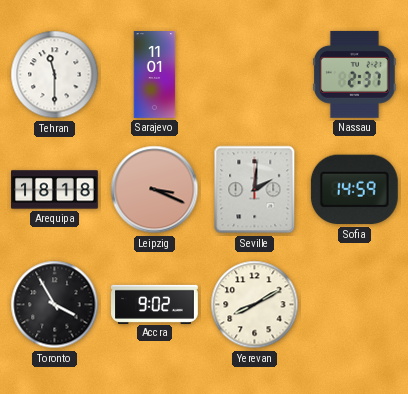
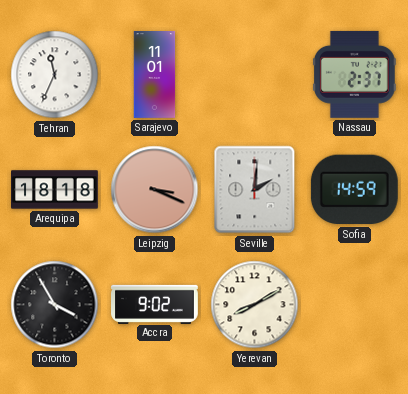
Tehran: 11:30 -> 11:34
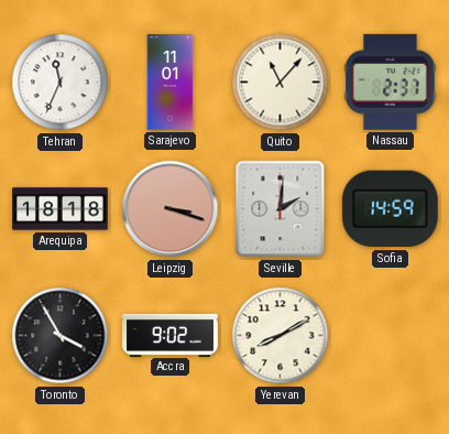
Quito: none -> 11:07
Leipzig: 3:19 -> 3:18
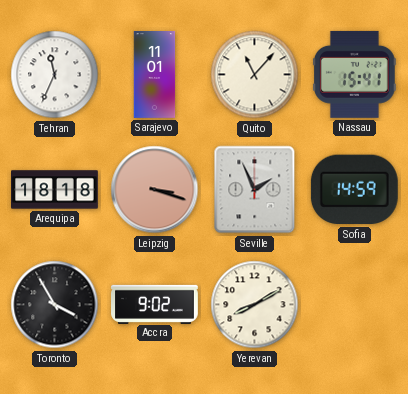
Nassau: 2:37 -> 15:41
Seville: 2:01 -> 1:56
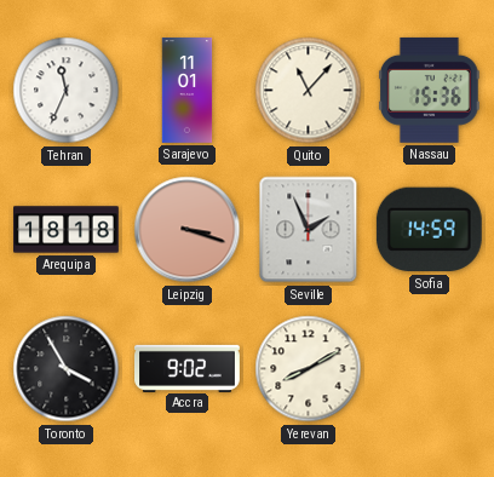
Nassau: 15:41 -> 15:36
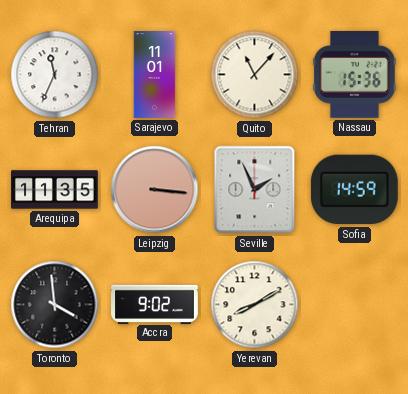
Arequipa: 18:18 -> 11:35
Leipzig: 3:18 -> 3:16
Toronto: 3:55 -> 3:59
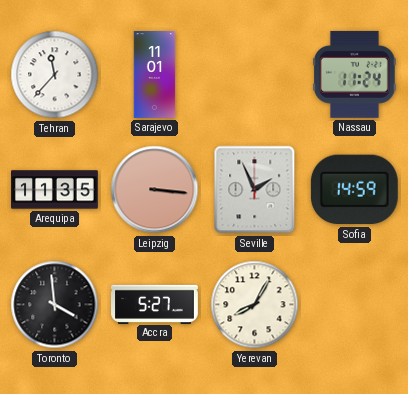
Tehran: 11:34 -> 11:37
Quito: 11:07 -> none
Nassau: 15:36 -> 11:24
Accra: 9:02 -> 5:27
Yerevan: 8:10 -> 8:05
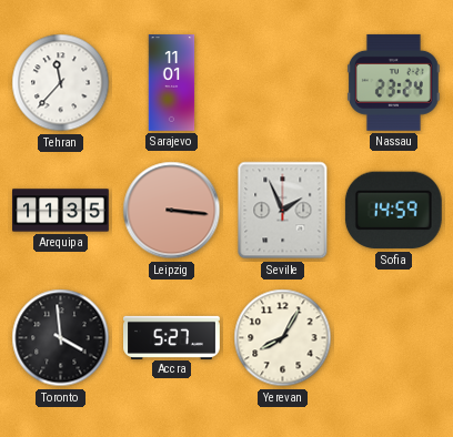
Nassau: 11:24 -> 23:24
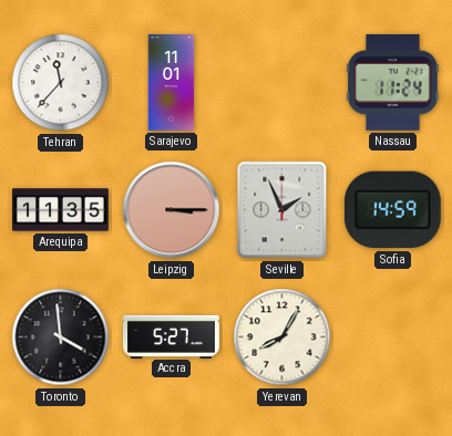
Nassau: 23:24 -> 11:24
Leipzig: 3:16 -> 3:15
